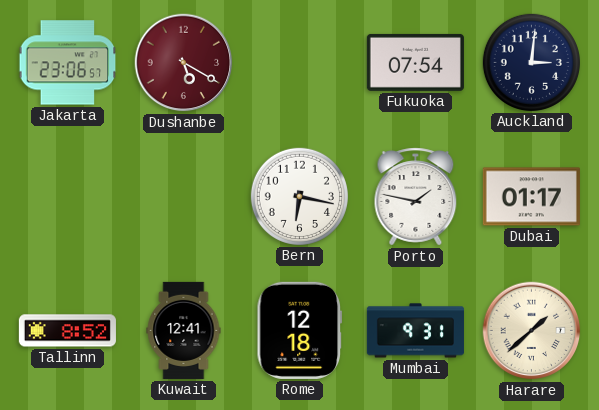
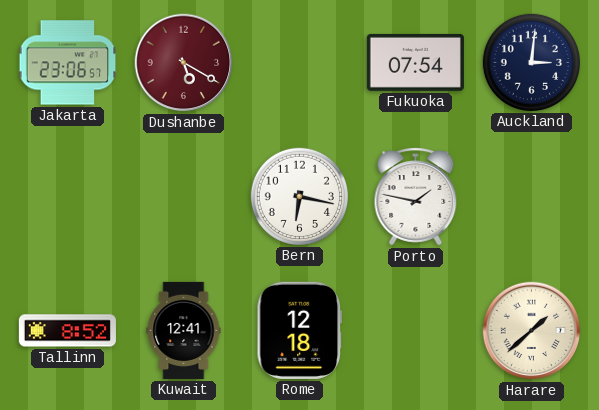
Dubai: 01:17 -> none
Mumbai: 9:31 -> none
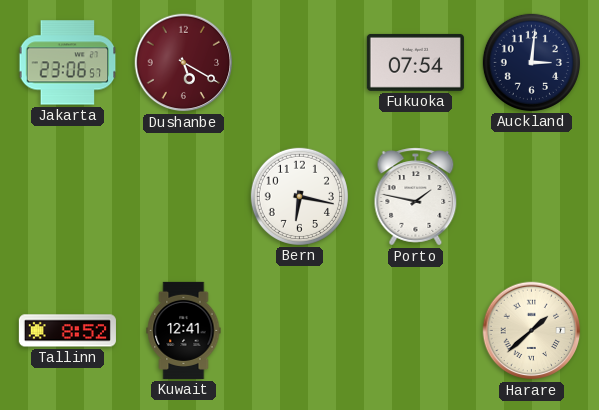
Rome: 12:18 -> none
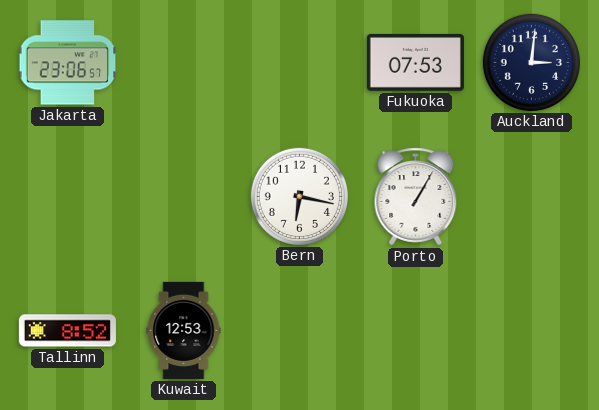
Dushanbe: 5:20 -> none
Fukuoka: 07:54 -> 07:53
Porto: 1:47 -> 1:05
Kuwait: 12:41 -> 12:53
Harare: 1:38 -> none
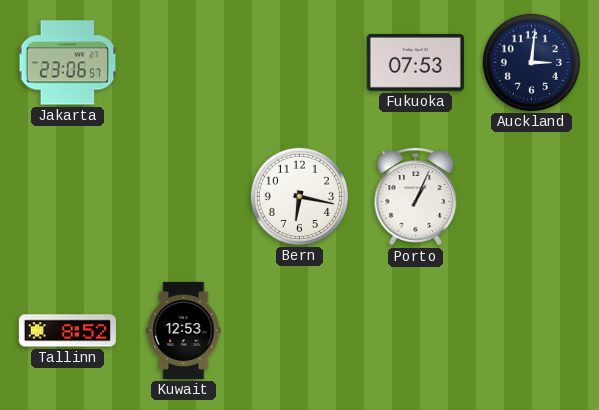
Porto: 1:05 -> 1:04
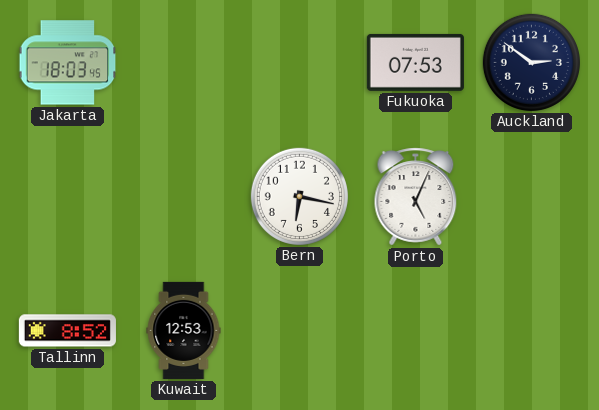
Jakarta: 23:06 -> 18:03
Auckland: 3:01 -> 2:51
Porto: 1:04 -> 5:04
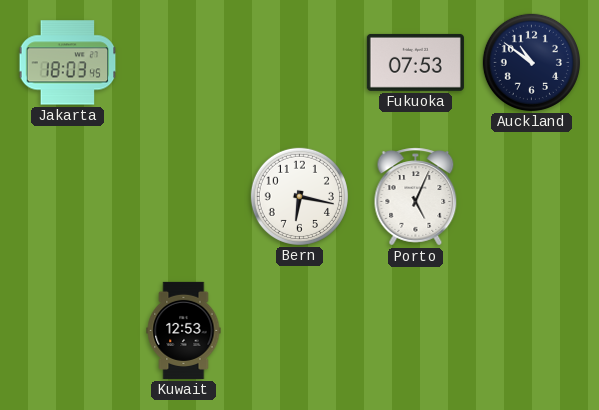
Auckland: 2:51 -> 10:51
Tallinn: 8:52 -> none
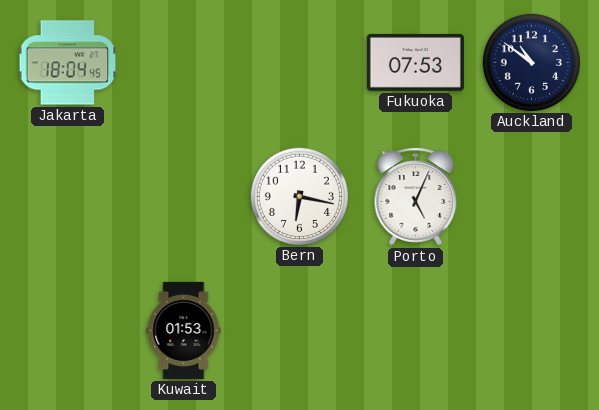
Jakarta: 18:03 -> 18:04
Kuwait: 12:53 -> 01:53
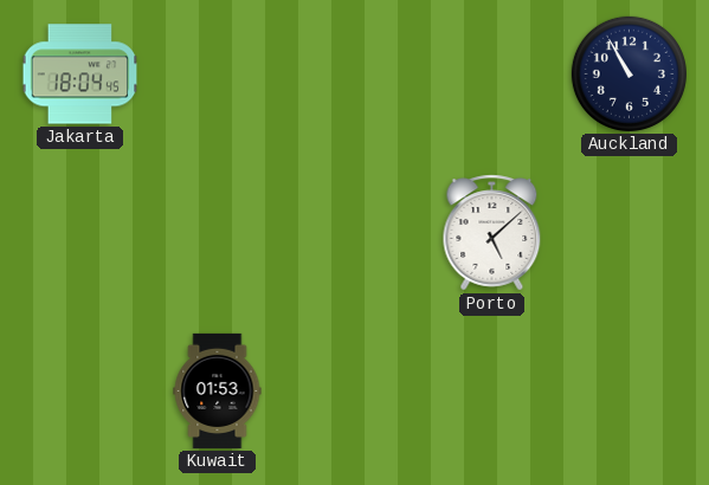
Fukuoka: 07:53 -> none
Auckland: 10:51 -> 10:55
Bern: 6:17 -> none
Porto: 5:04 -> 5:08
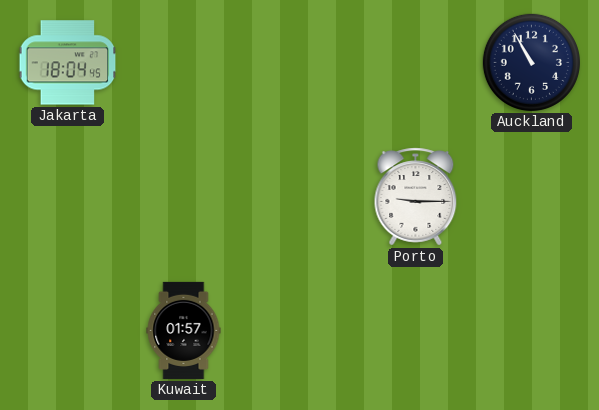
Porto: 5:08 -> 9:15
Kuwait: 01:53 -> 01:57
